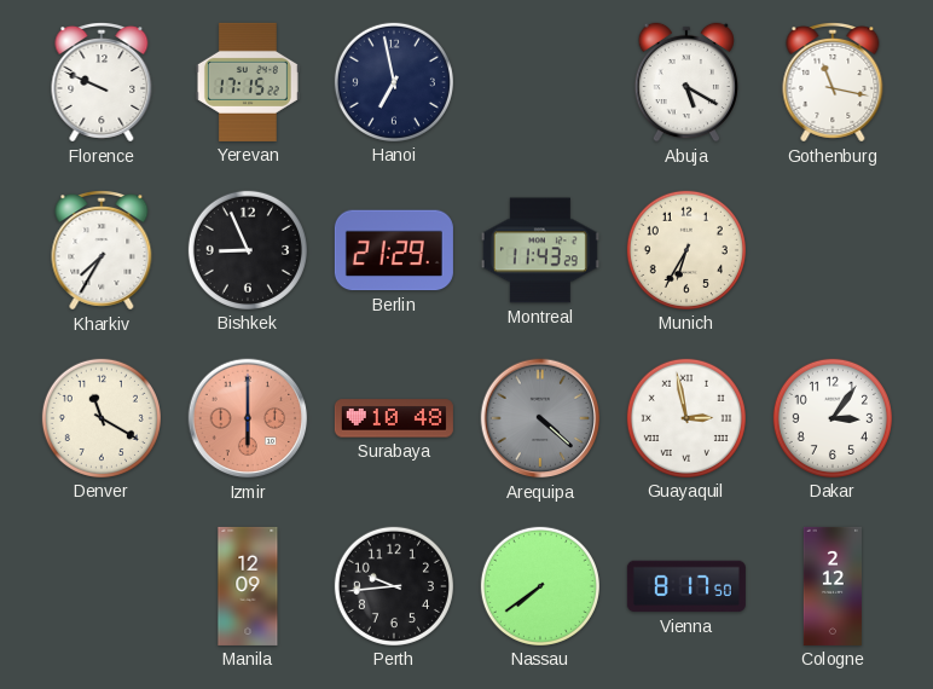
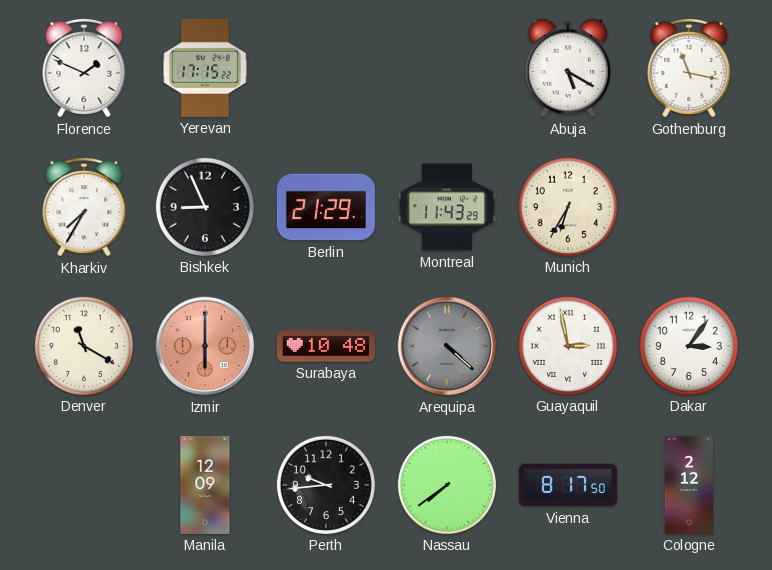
Florence: 9:49 -> 1:49
Hanoi: 6:58 -> none
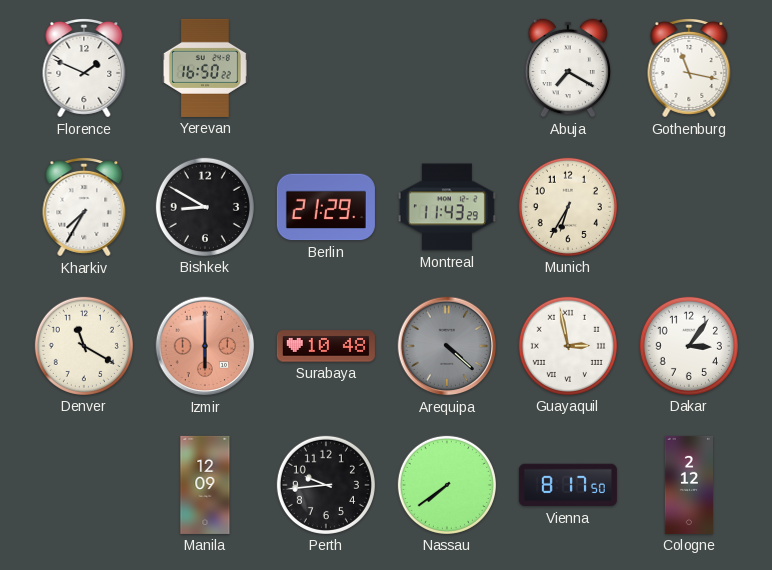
Yerevan: 17:15 -> 16:50
Abuja: 5:20 -> 7:20
Bishkek: 8:56 -> 8:50
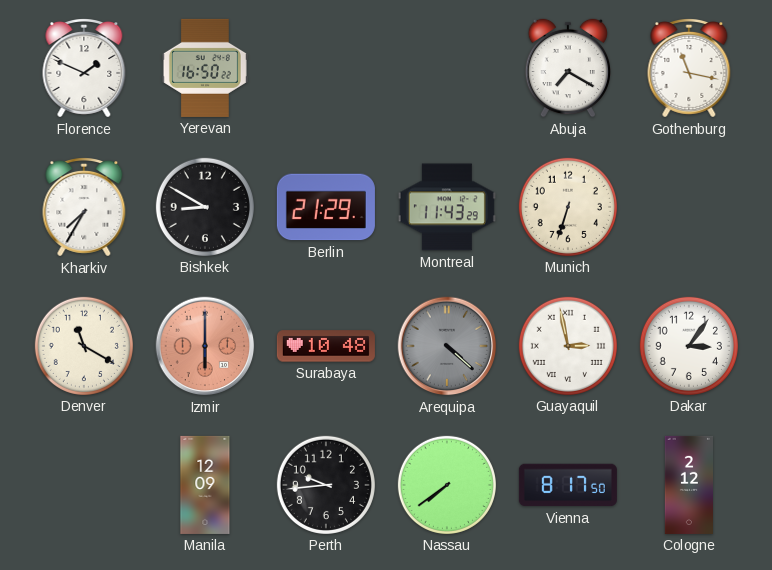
Munich: 6:35 -> 6:33
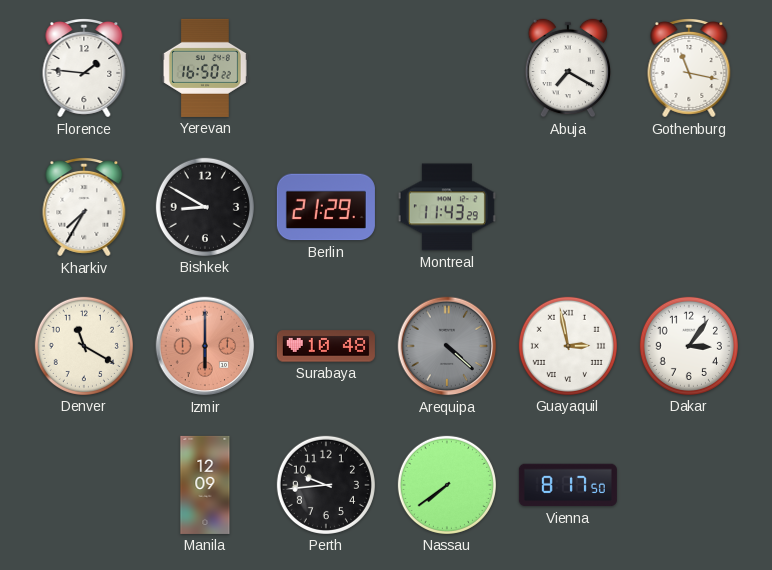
Florence: 1:49 -> 1:46
Munich: 6:33 -> none
Cologne: 2:12 -> none
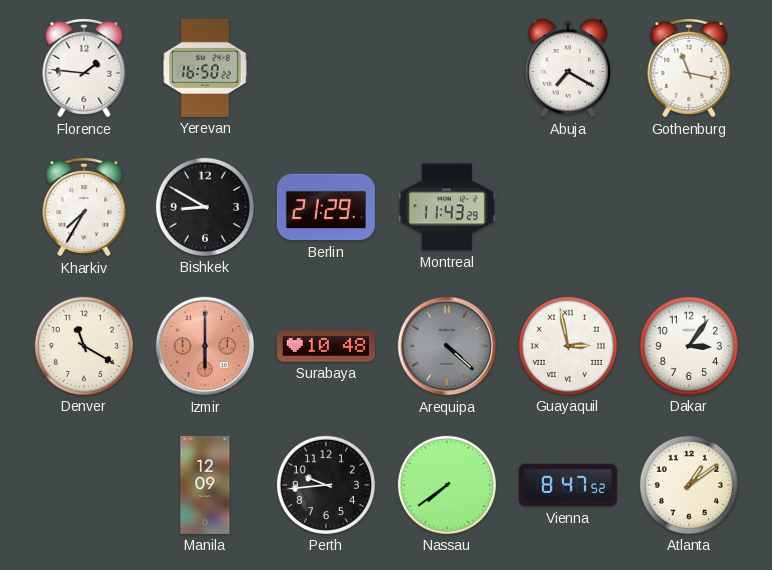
Vienna: 8:17 -> 8:47
Atlanta: none -> 1:09
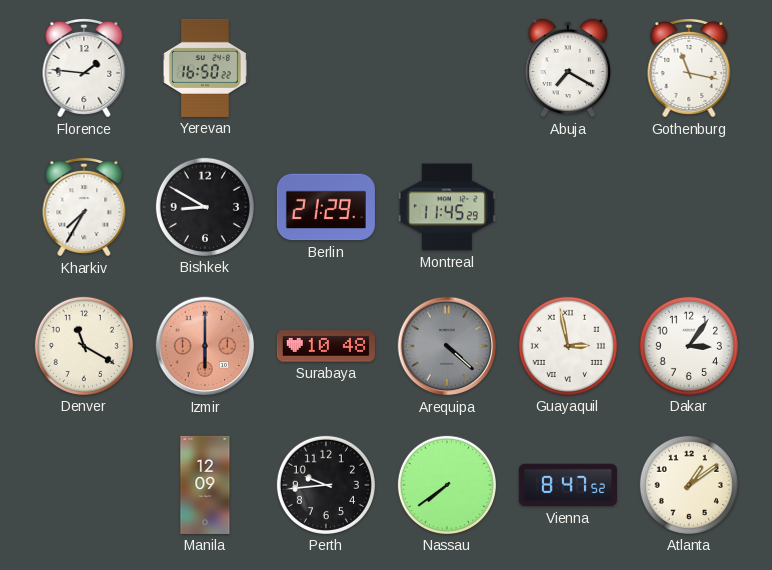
Montreal: 11:43 -> 11:45
